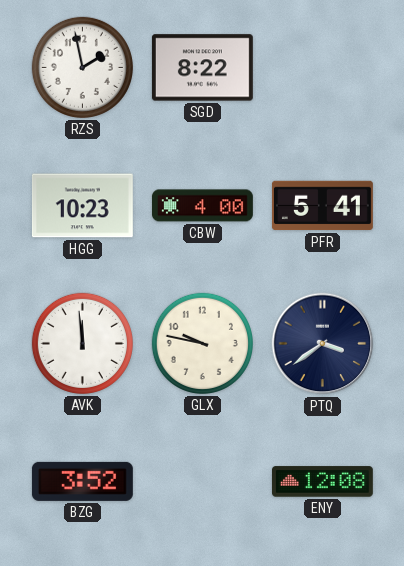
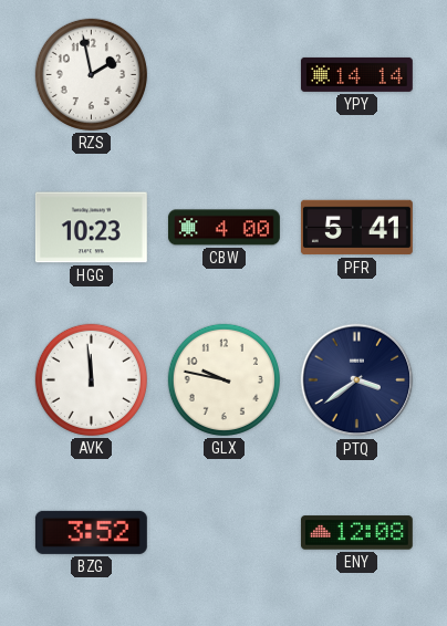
SGD: 8:22 -> none
YPY: none -> 14:14
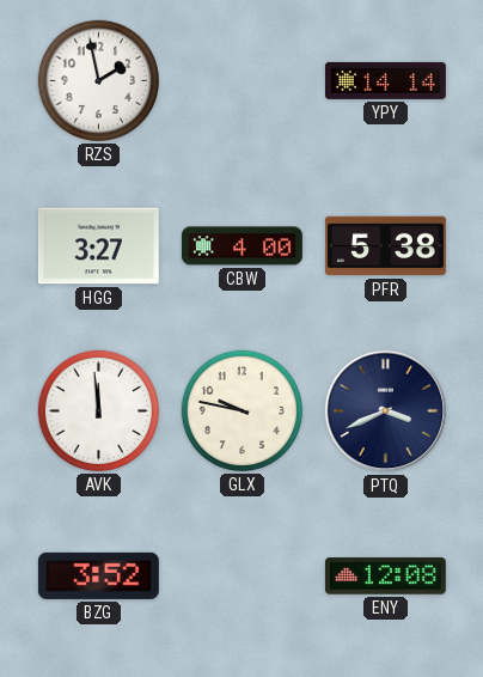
HGG: 10:23 -> 3:27
PFR: 5:41 -> 5:38
PTQ: 3:39 -> 3:41
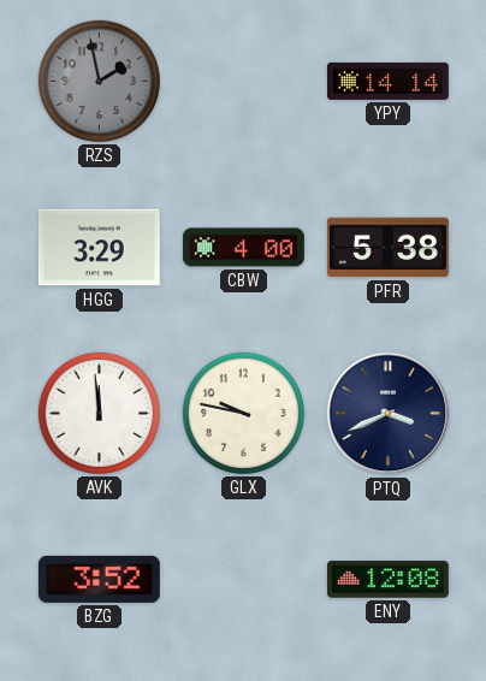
RZS dial: white -> grey
HGG: 3:27 -> 3:29
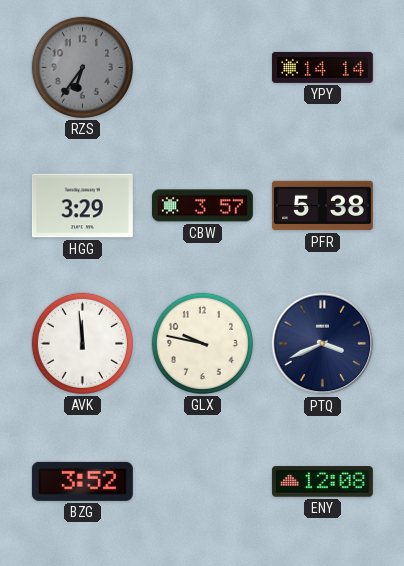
RZS: 1:58 -> 6:36
CBW: 4:00 -> 3:57
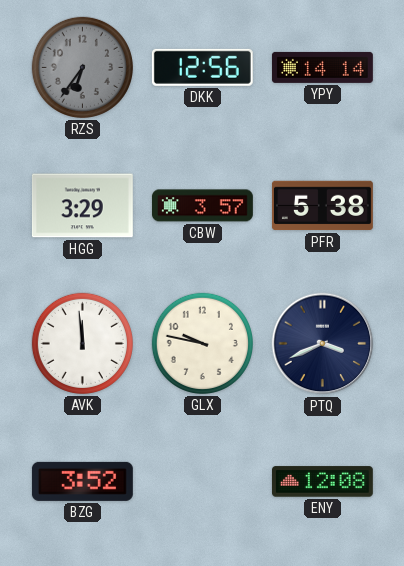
DKK: none -> 12:56
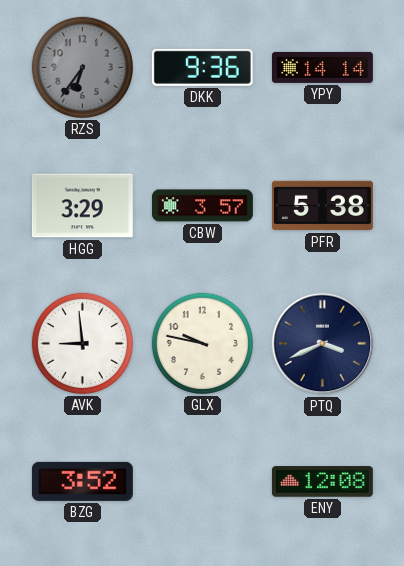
DKK: 12:56 -> 9:36
AVK: 11:59 -> 8:59
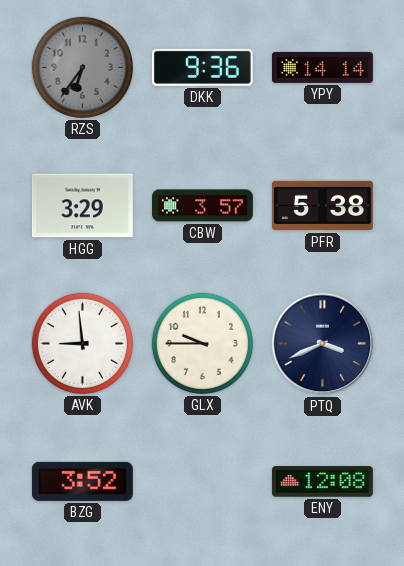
GLX: 9:47 -> 9:45
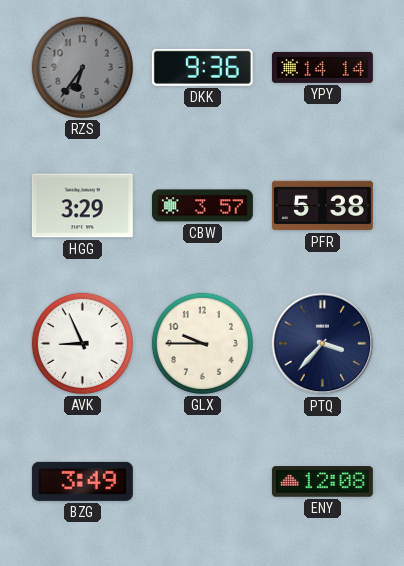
AVK: 8:59 -> 8:56
PTQ: 3:41 -> 3:37
BZG: 3:52 -> 3:49
